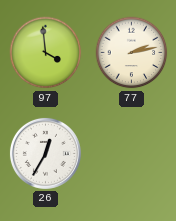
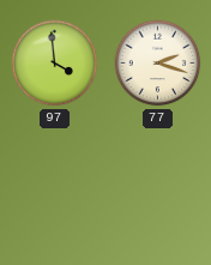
77: 2:13 -> 2:18
26: 12:35 -> none
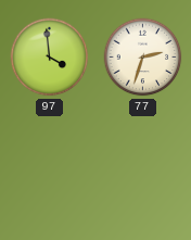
77: 2:18 -> 2:33
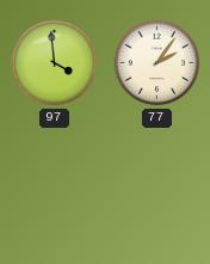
77: 2:33 -> 2:06
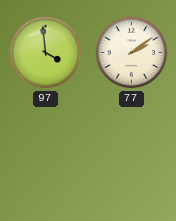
77: 2:06 -> 2:09
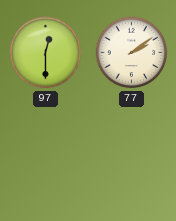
97: 3:59 -> 12:30
